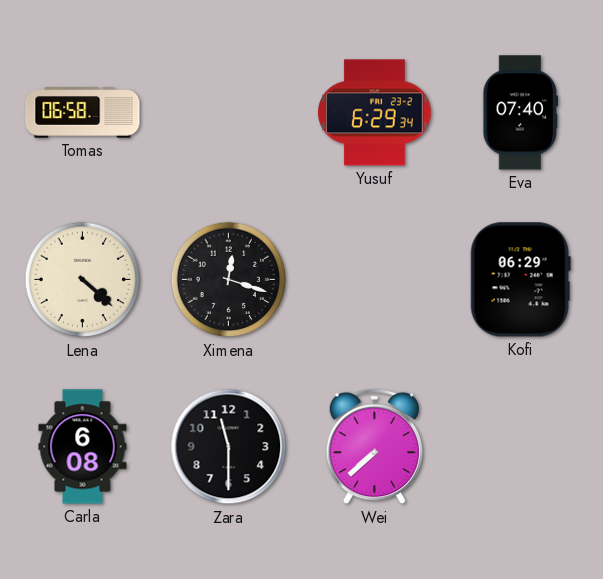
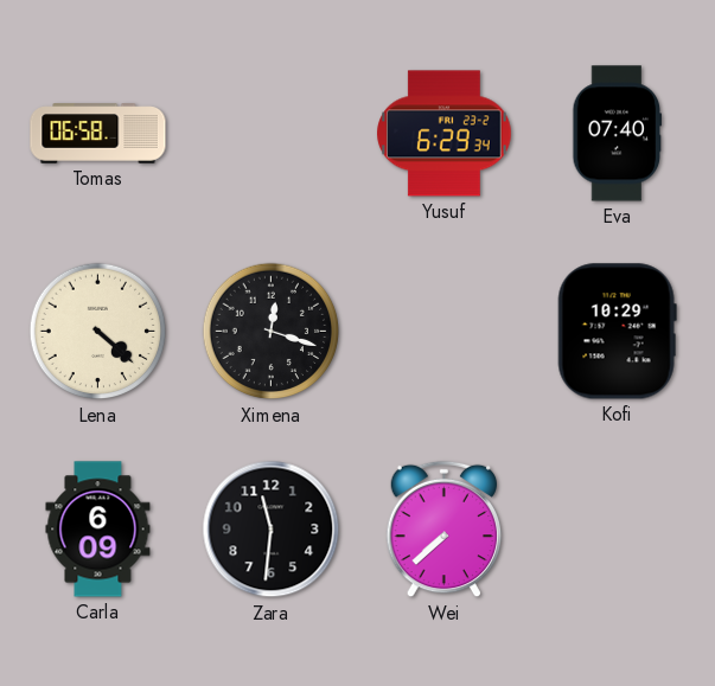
Kofi: 06:29 -> 10:29
Carla: 6:08 -> 6:09
Zara: 11:30 -> 11:31
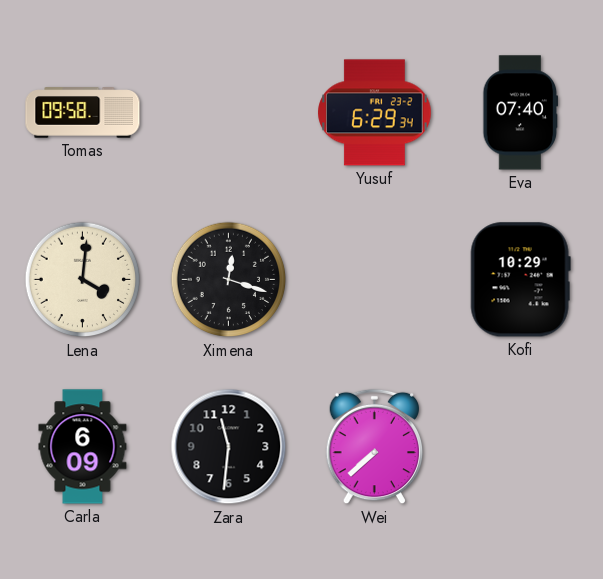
Tomas: 06:58 -> 09:58
Lena: 4:22 -> 4:01
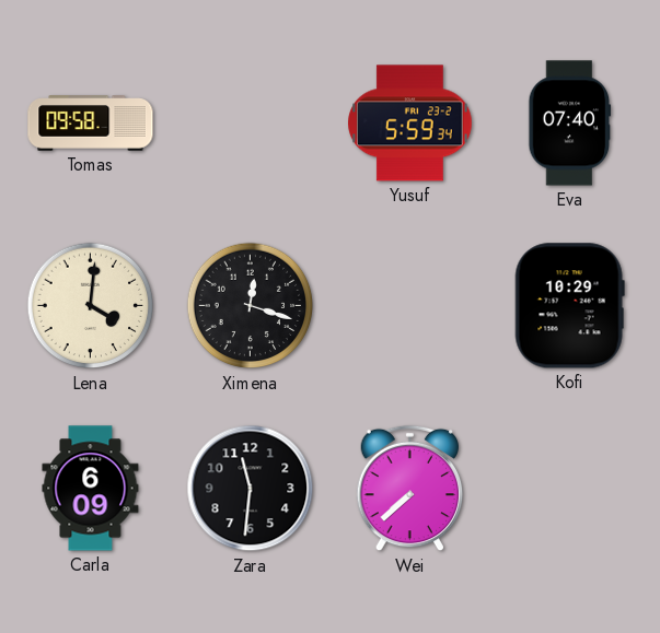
Yusuf: 6:29 -> 5:59
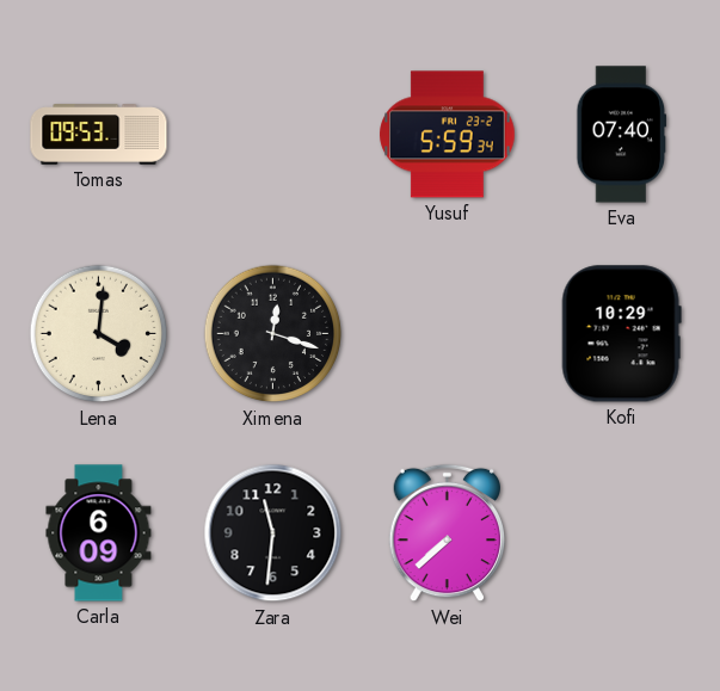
Tomas: 09:58 -> 09:53
